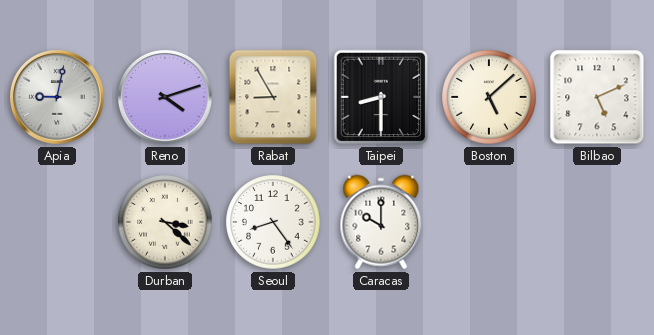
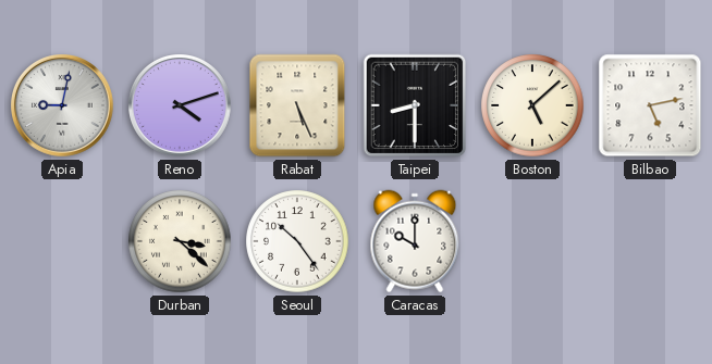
Rabat: 8:55 -> 5:26
Bilbao: 5:11 -> 5:13
Seoul: 8:24 -> 10:24
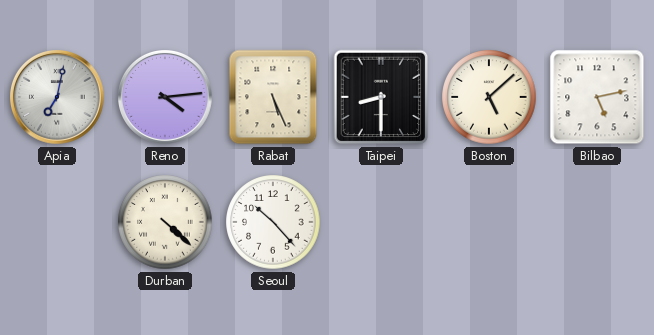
Apia: 9:02 -> 7:02
Reno: 4:12 -> 4:14
Durban: 3:22 -> 4:22
Seoul: 10:24 -> 10:23
Caracas: 10:00 -> none
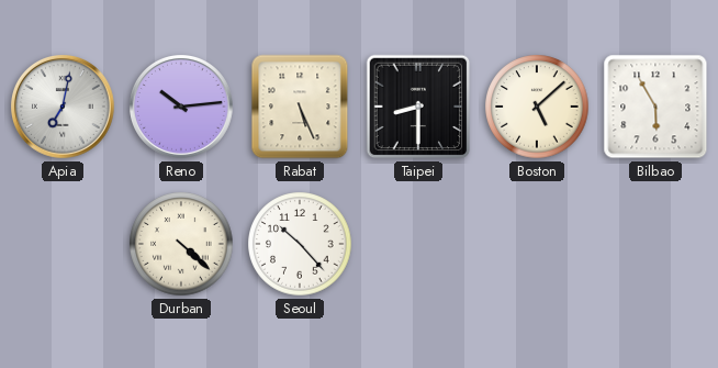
Reno: 4:14 -> 10:14
Bilbao: 5:13 -> 5:55
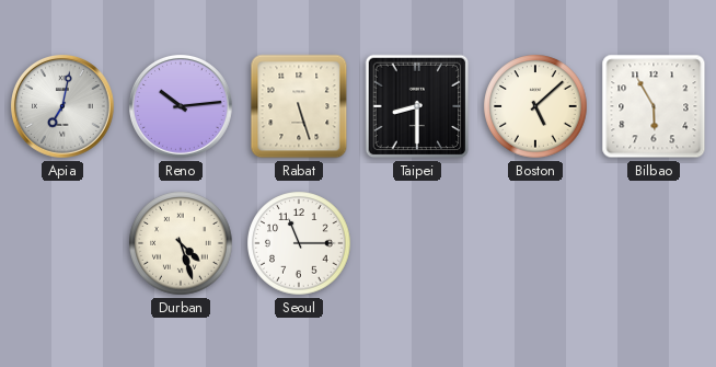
Rabat: 5:26 -> 5:27
Durban: 4:22 -> 4:27
Seoul: 10:23 -> 11:15
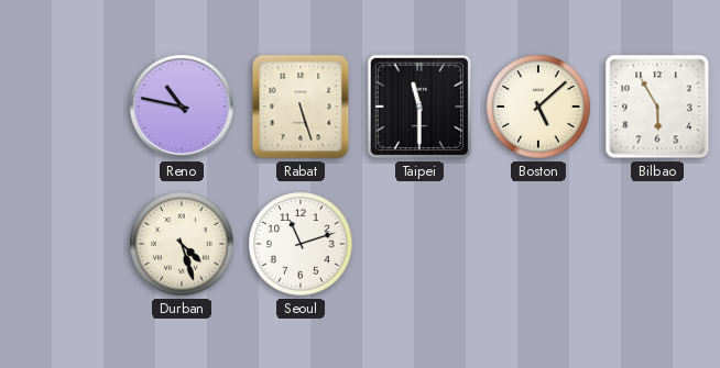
Apia: 7:02 -> none
Reno: 10:14 -> 10:47
Taipei: 8:30 -> 11:30
Seoul: 11:15 -> 11:12
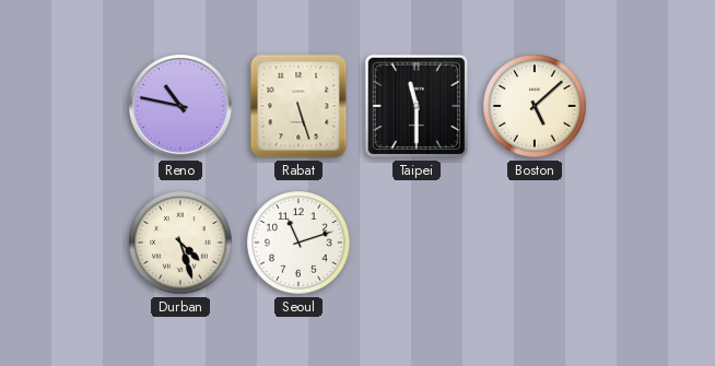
Bilbao: 5:55 -> none
